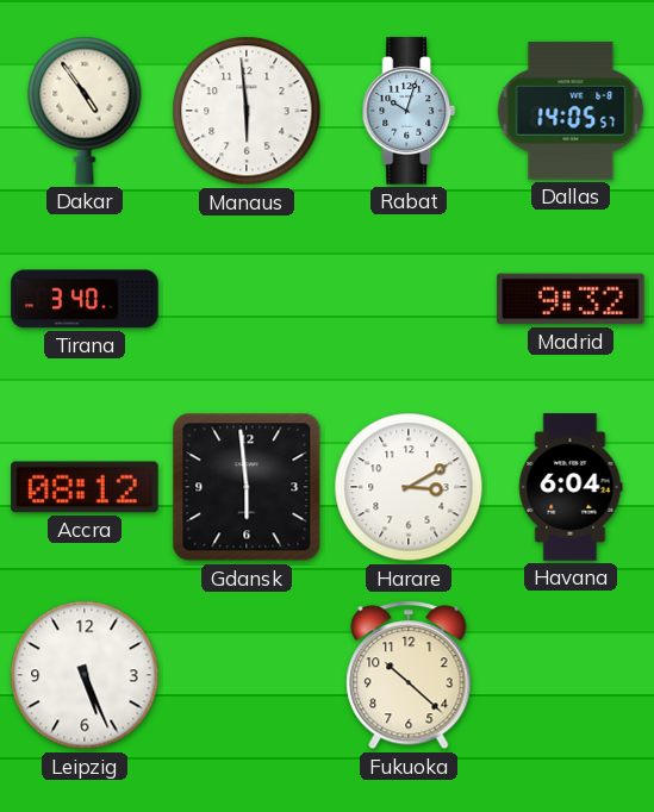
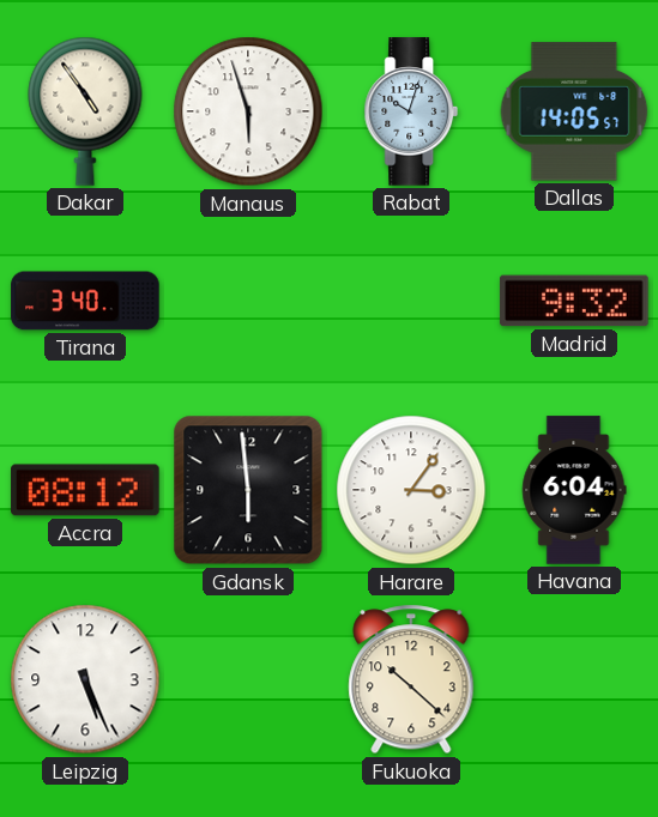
Manaus: 5:59 -> 5:57
Harare: 3:10 -> 3:06
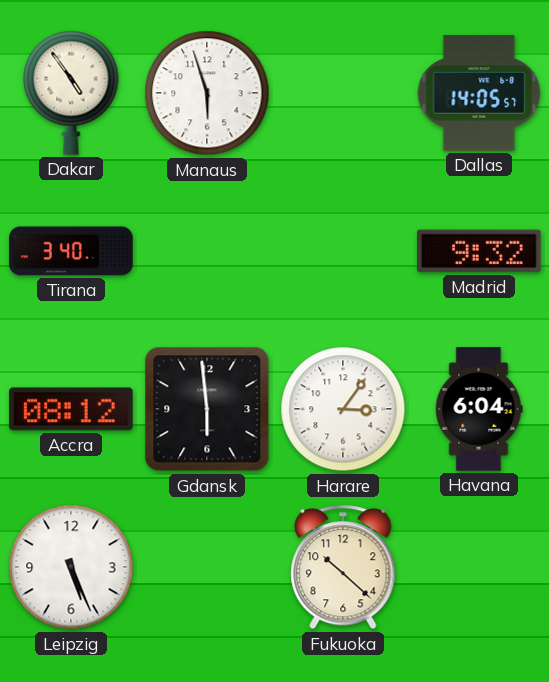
Rabat: 10:03 -> none
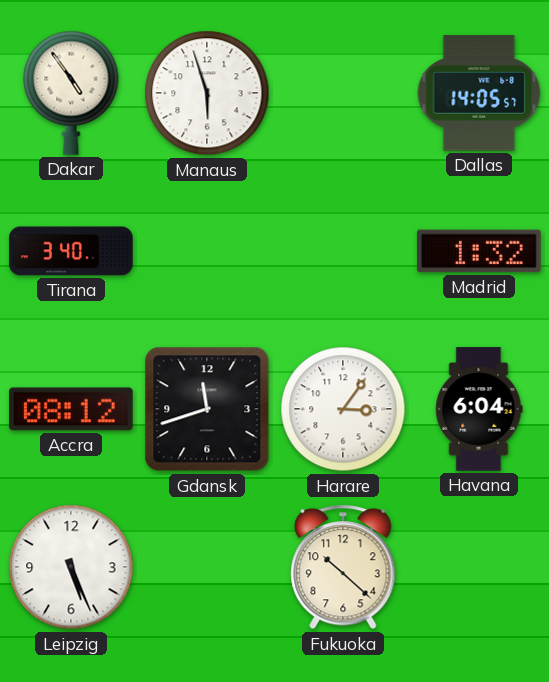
Madrid: 9:32 -> 1:32
Gdansk: 5:59 -> 11:42
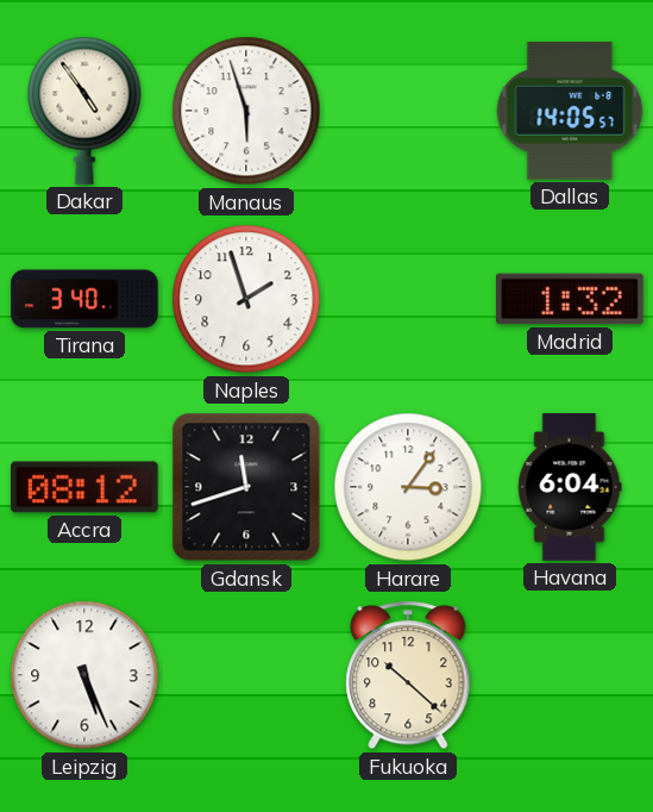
Naples: none -> 1:57
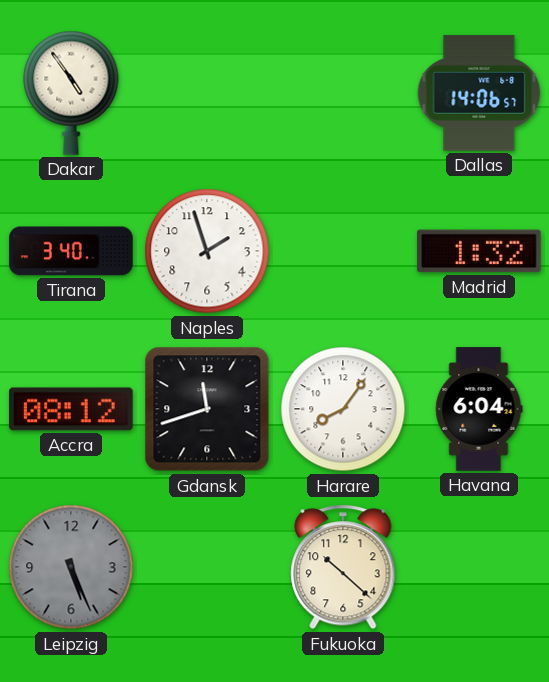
Manaus: 5:57 -> none
Dallas: 14:05 -> 14:06
Harare: 3:06 -> 8:06
Leipzig dial: white -> grey
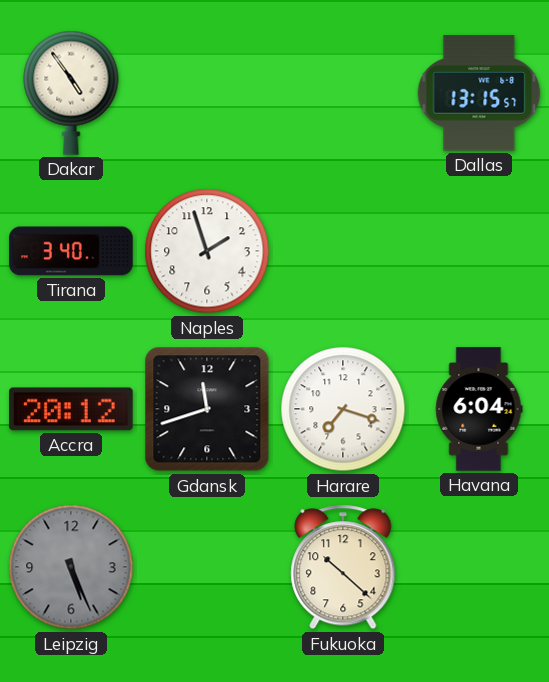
Dallas: 14:06 -> 13:15
Madrid: 1:32 -> none
Accra: 08:12 -> 20:12
Harare: 8:06 -> 7:18
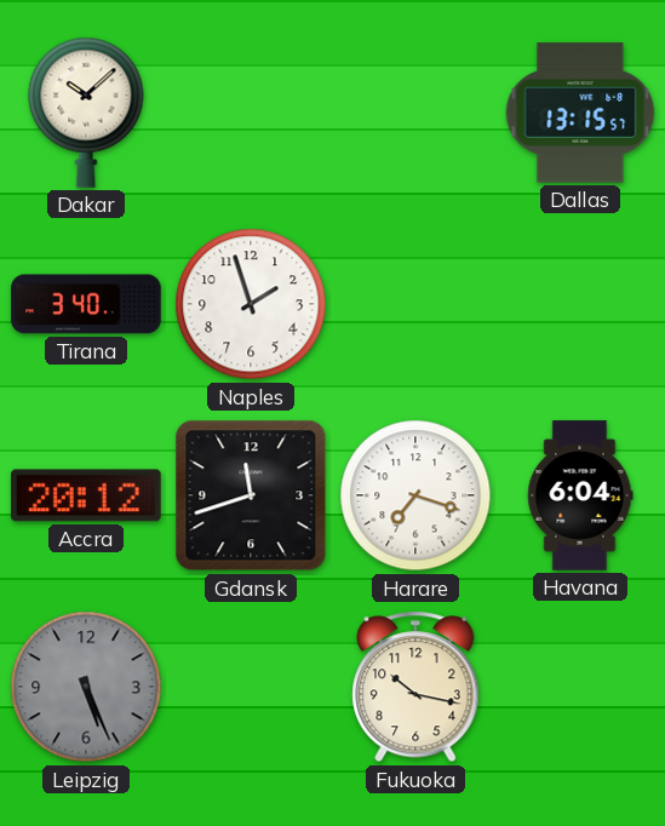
Dakar: 4:54 -> 10:08
Fukuoka: 10:22 -> 10:17
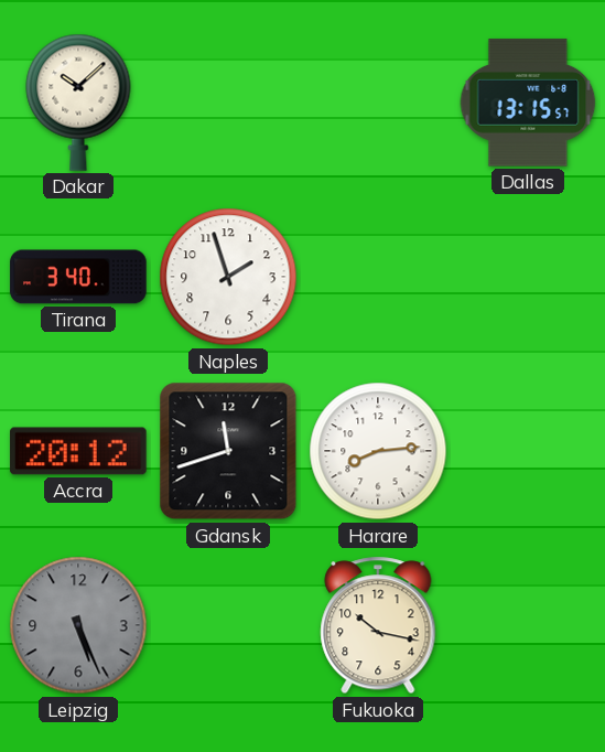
Harare: 7:18 -> 8:14
Havana: 6:04 -> none
